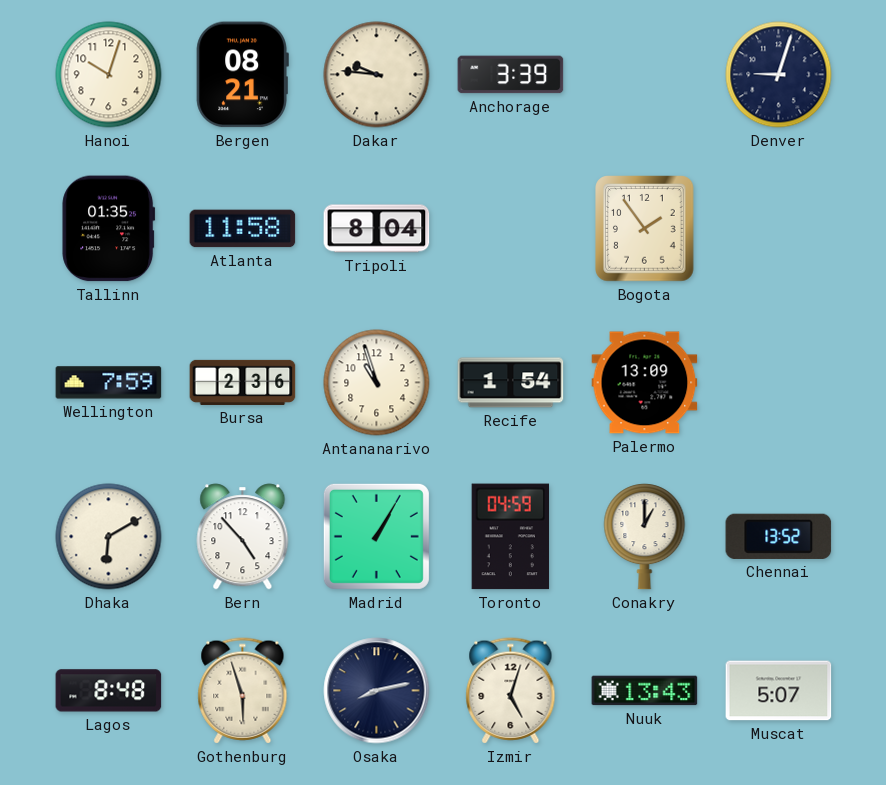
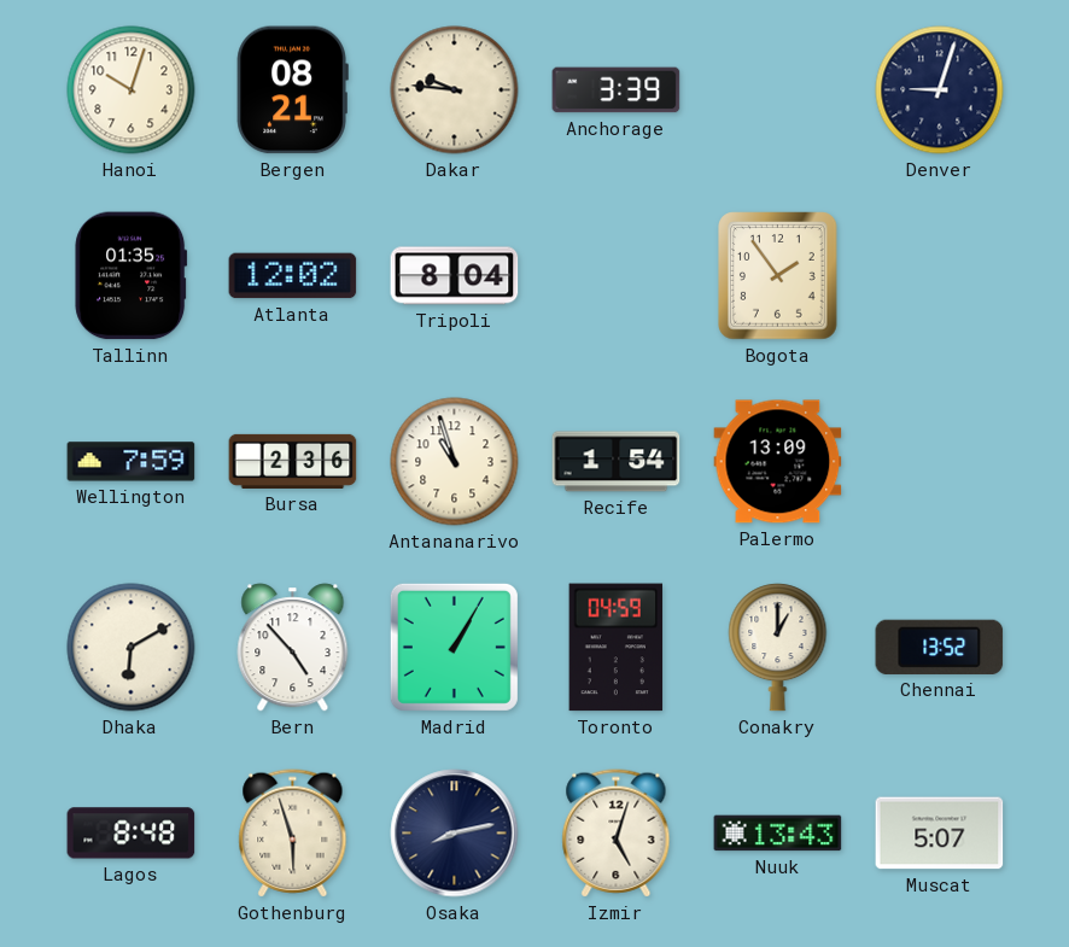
Atlanta: 11:58 -> 12:02
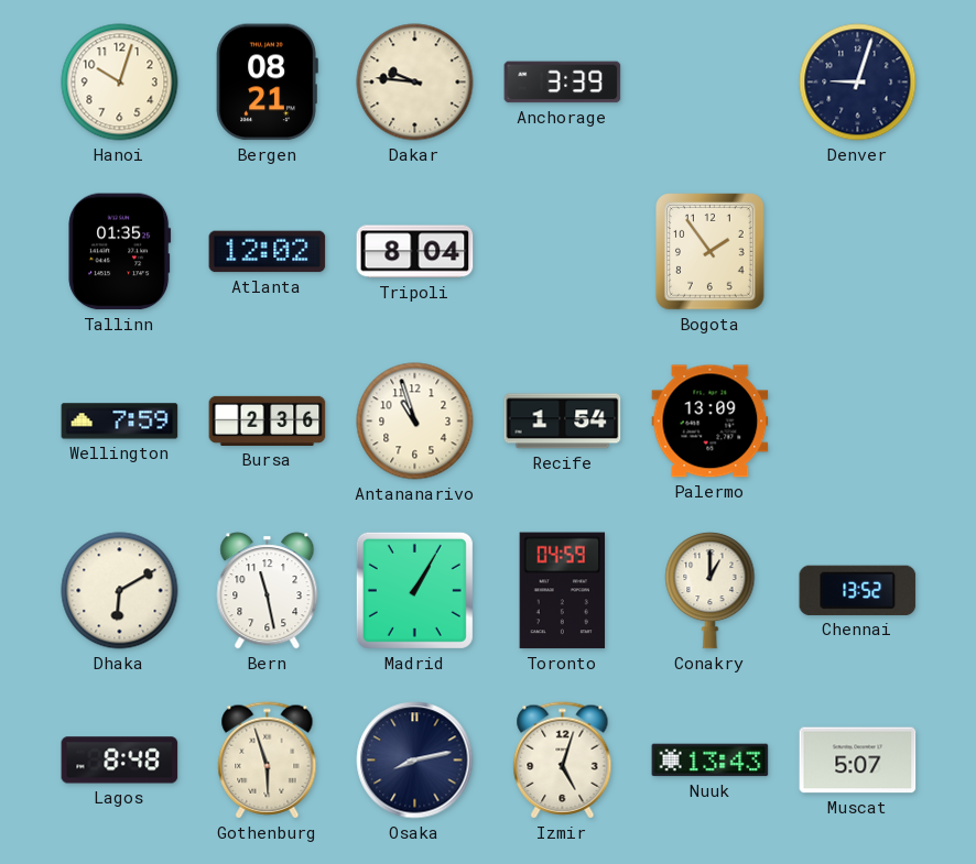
Bern: 4:53 -> 11:28
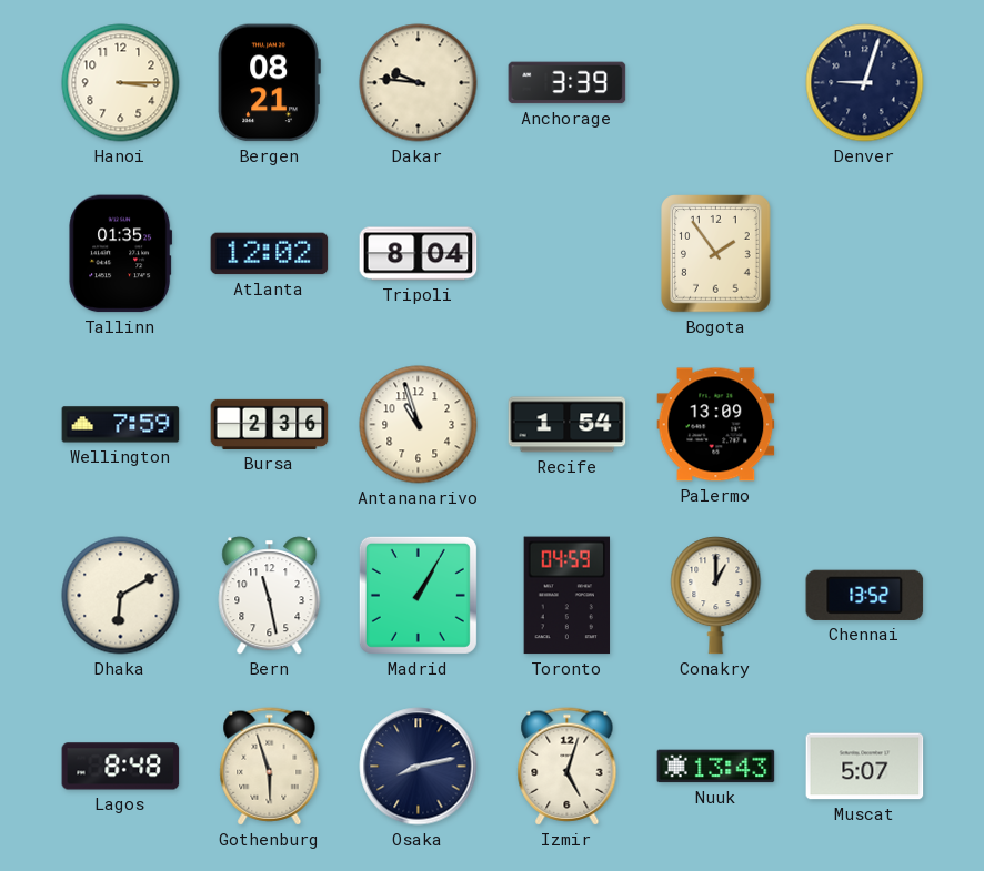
Hanoi: 10:03 -> 3:15
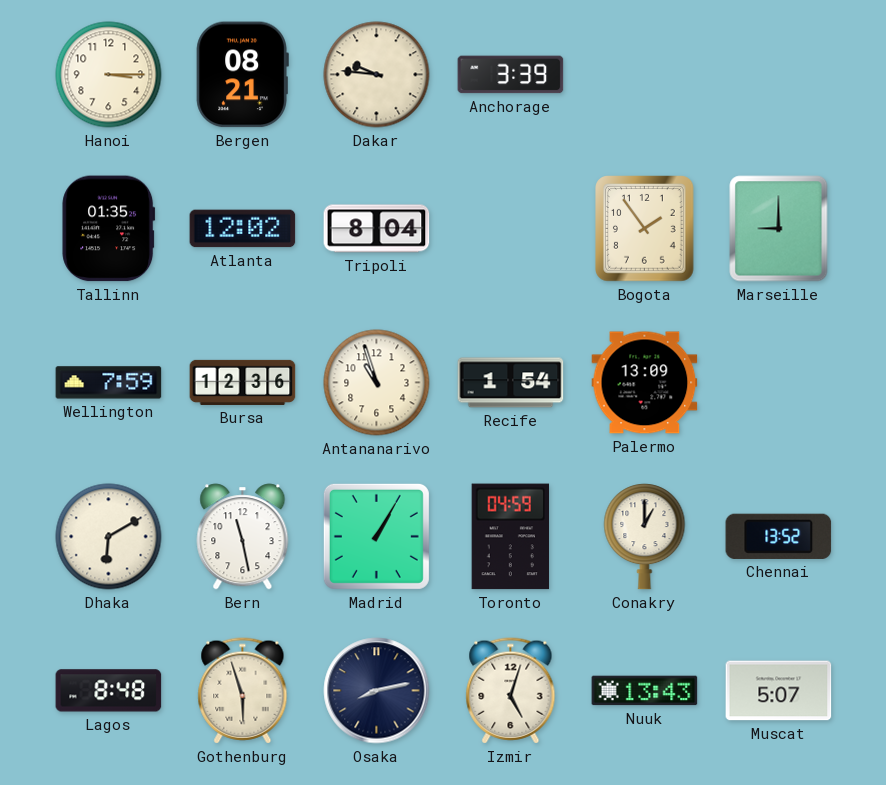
Denver: 9:03 -> none
Marseille: none -> 9:00
Bursa: 2:36 -> 12:36
